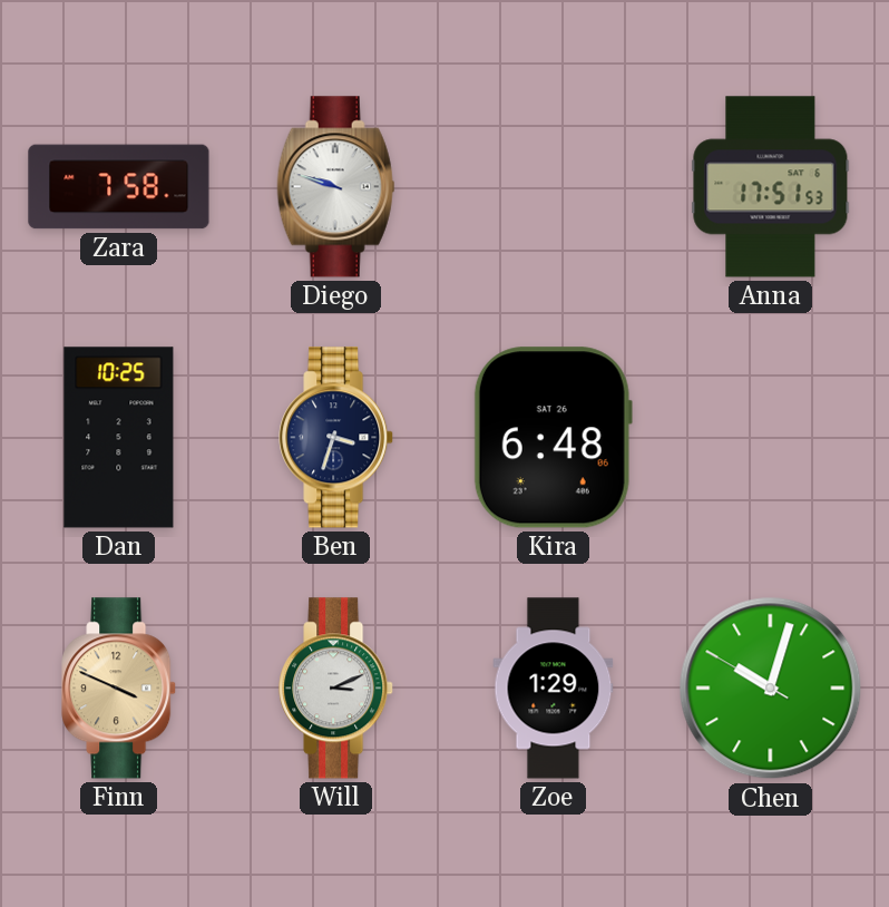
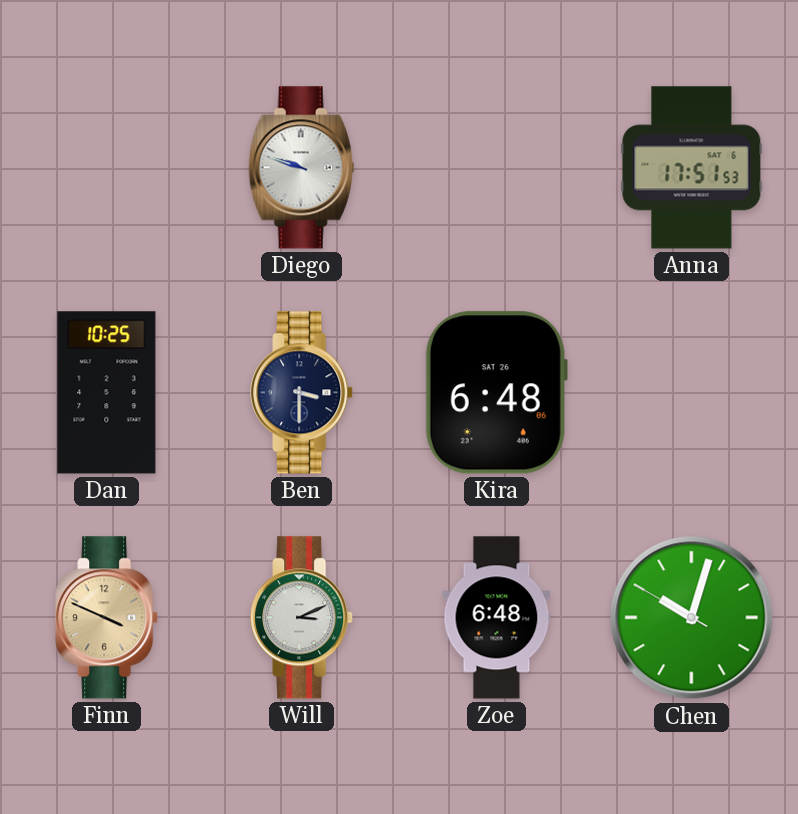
Zara: 7:58 -> none
Ben: 3:33 -> 3:30
Zoe: 1:29 -> 6:48
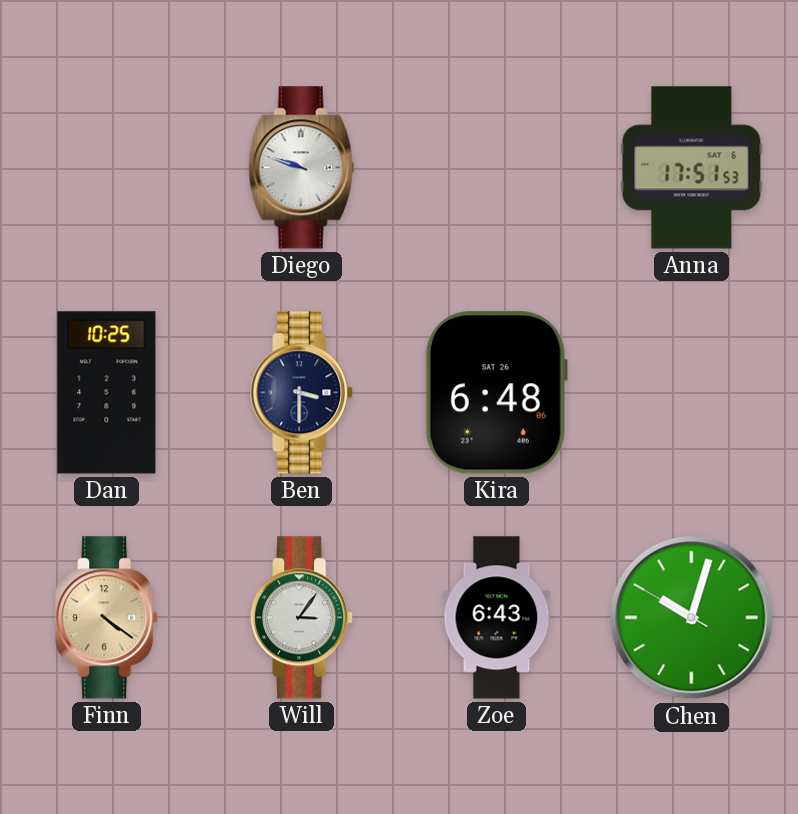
Finn: 3:49 -> 4:21
Will: 3:11 -> 3:06
Zoe: 6:48 -> 6:43
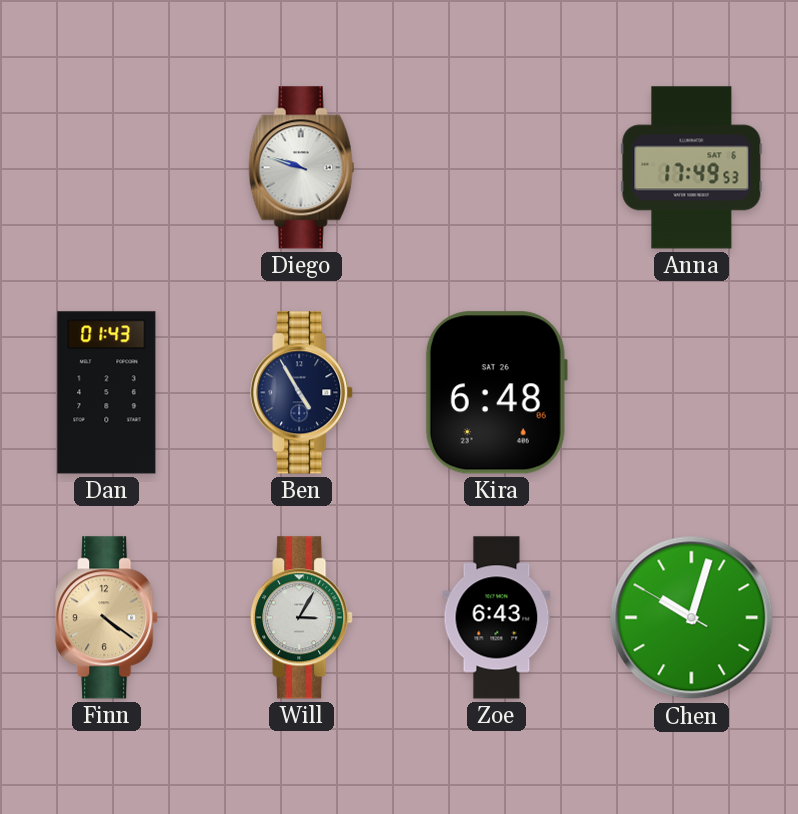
Anna: 17:51 -> 17:49
Dan: 10:25 -> 01:43
Ben: 3:30 -> 4:55
Will: 3:06 -> 3:05
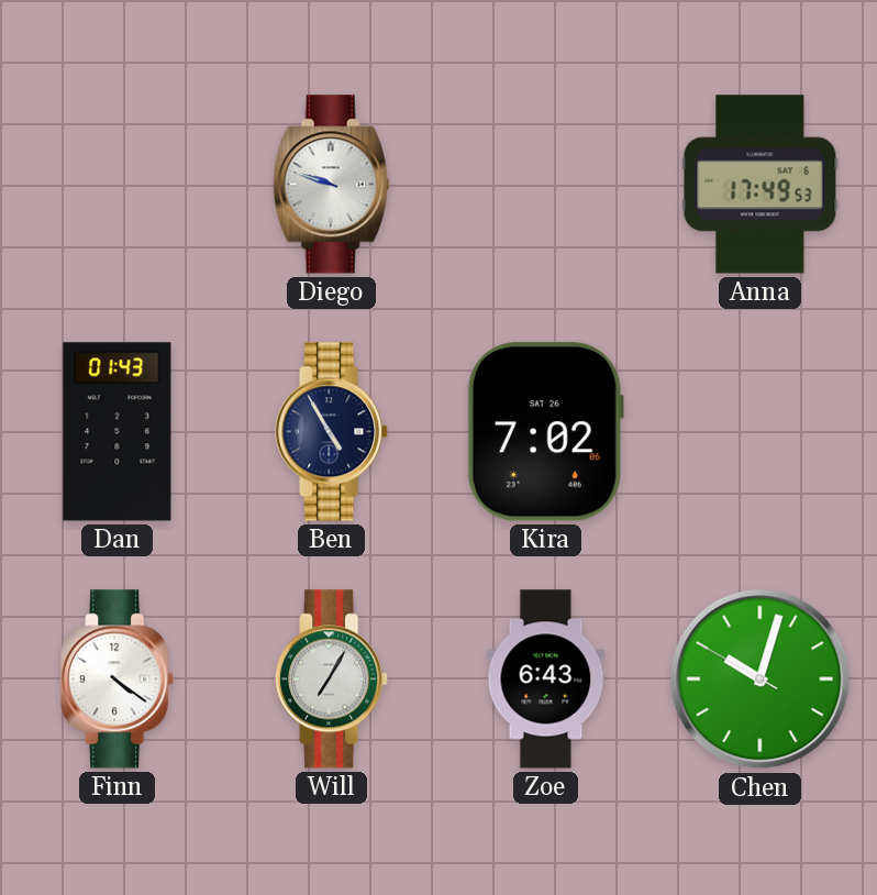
Kira: 6:48 -> 7:02
Finn dial: champagne -> white
Will: 3:05 -> 7:05
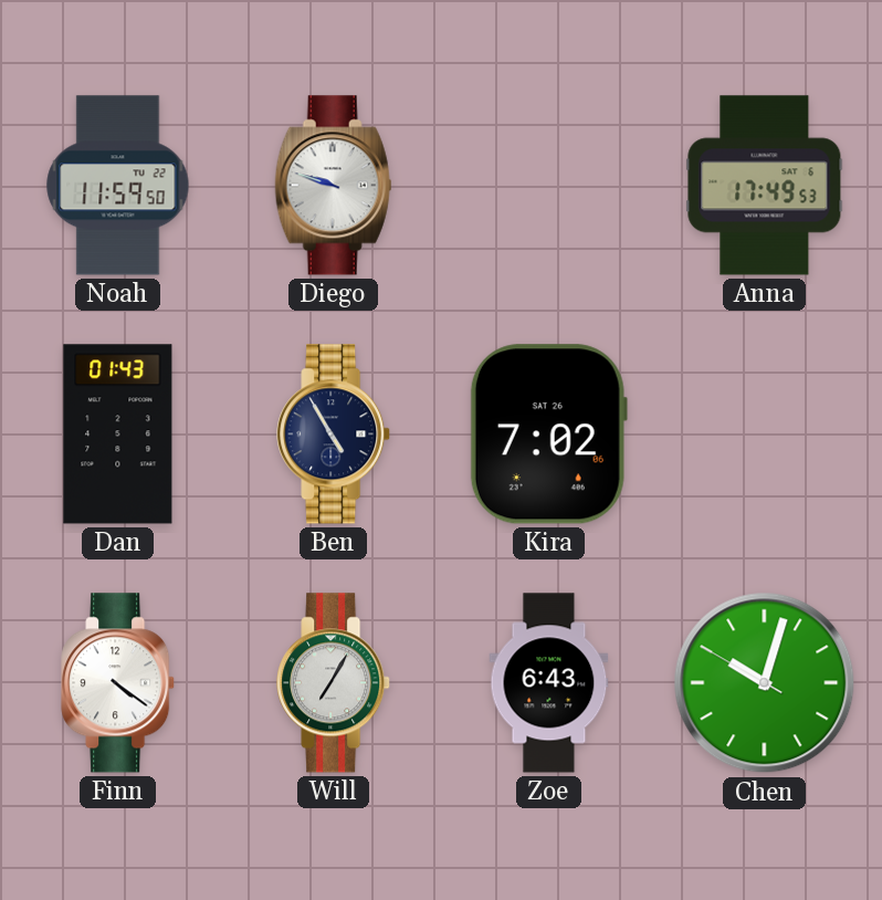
Noah: none -> 11:59
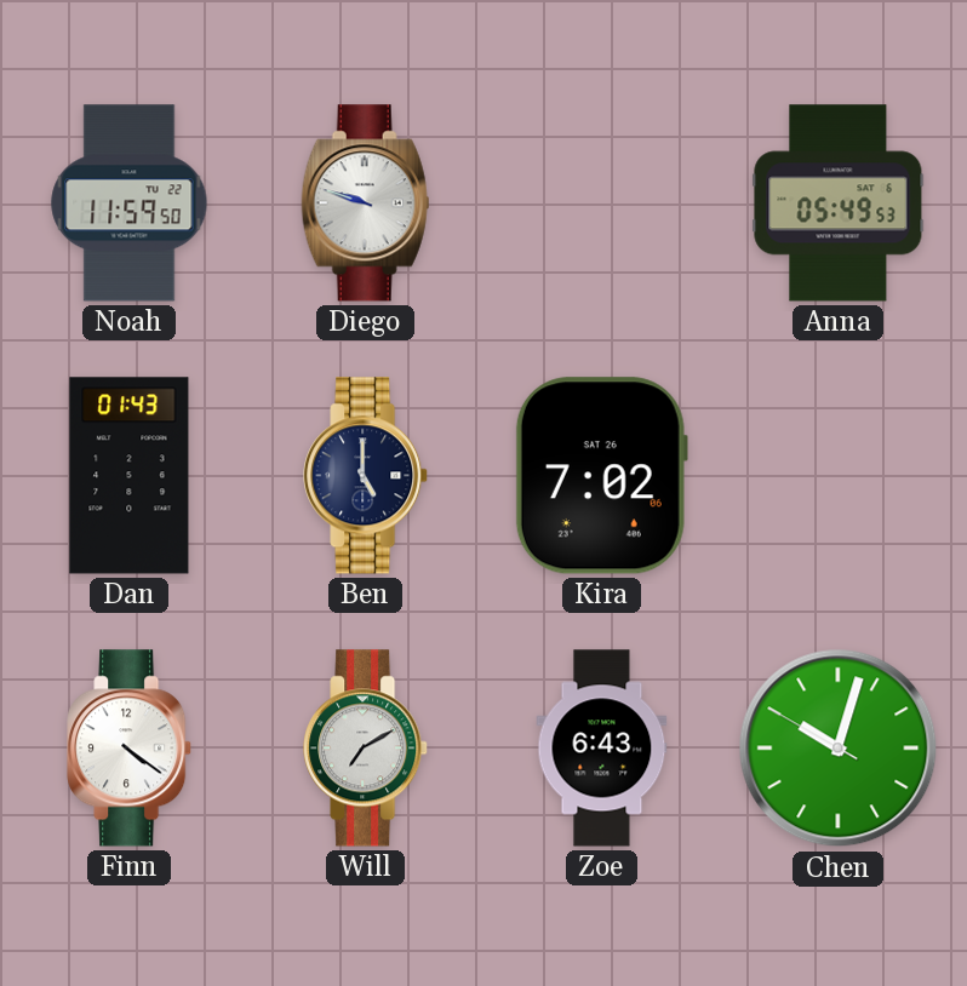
Anna: 17:49 -> 05:49
Ben: 4:55 -> 5:00
Will: 7:05 -> 7:10
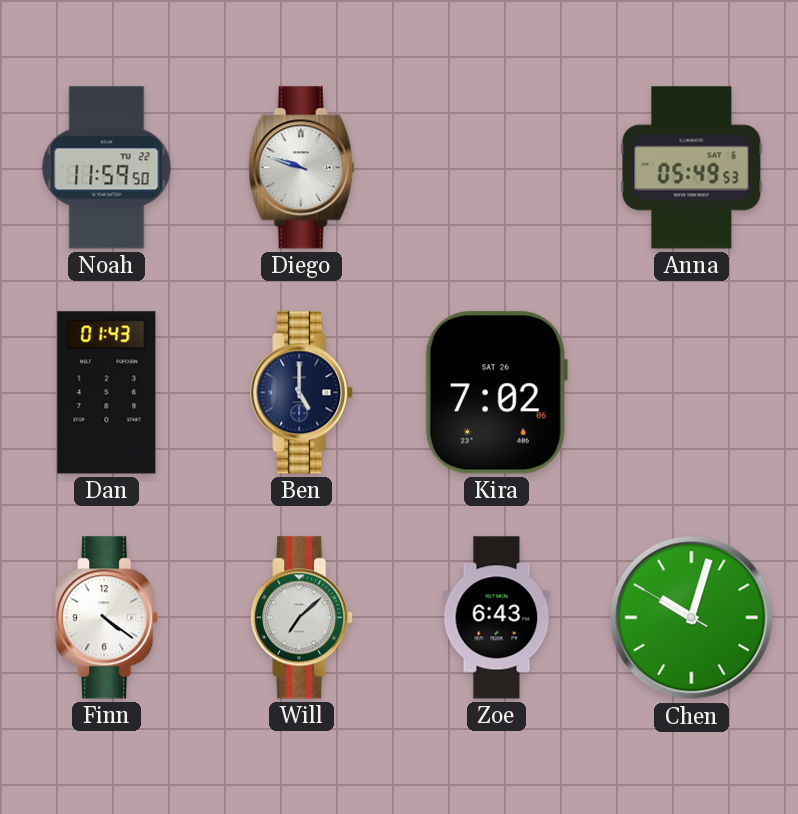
Will: 7:10 -> 7:08
